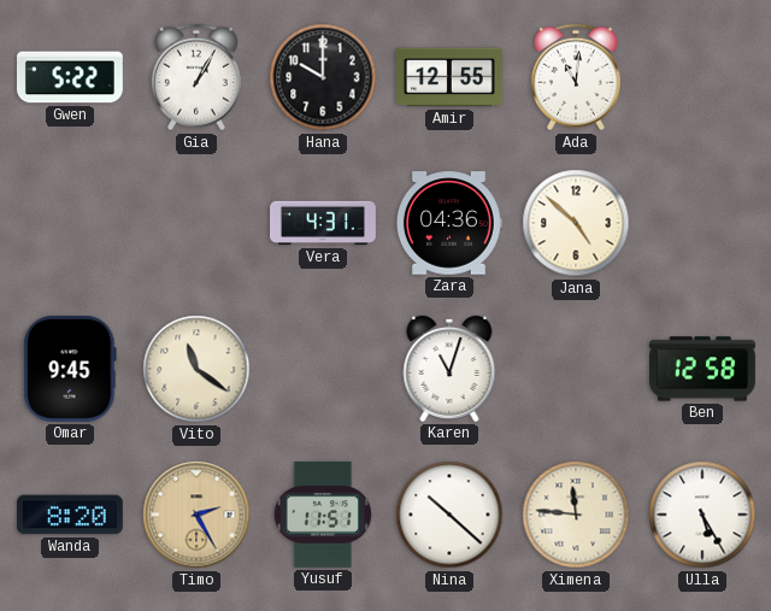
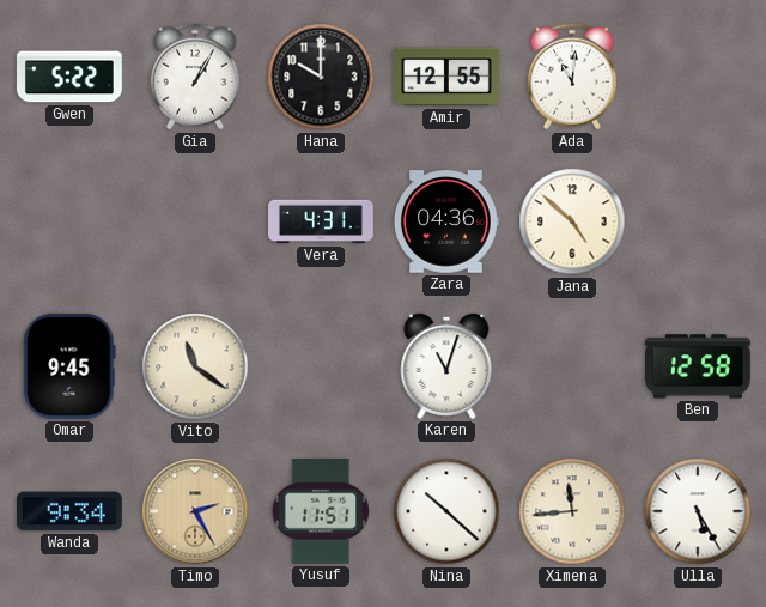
Wanda: 8:20 -> 9:34
Ximena: 11:46 -> 11:44
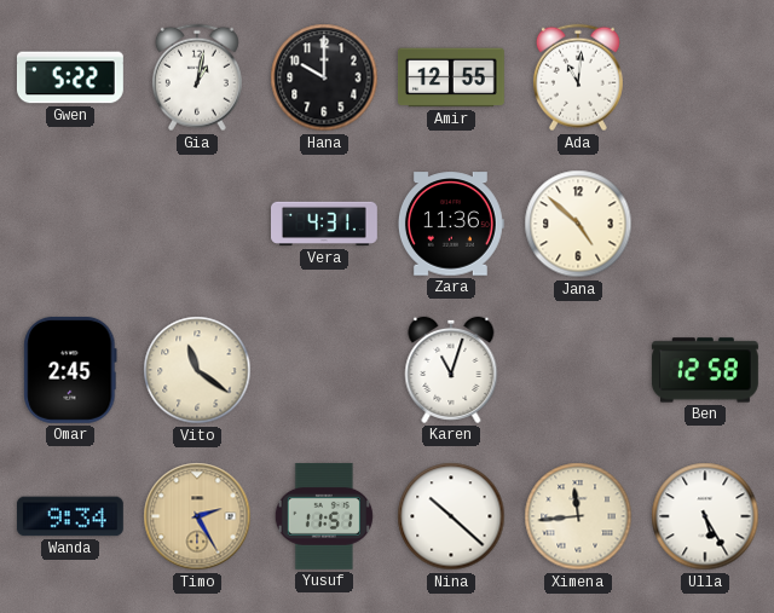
Gia: 1:05 -> 1:02
Zara: 04:36 -> 11:36
Omar: 9:45 -> 2:45
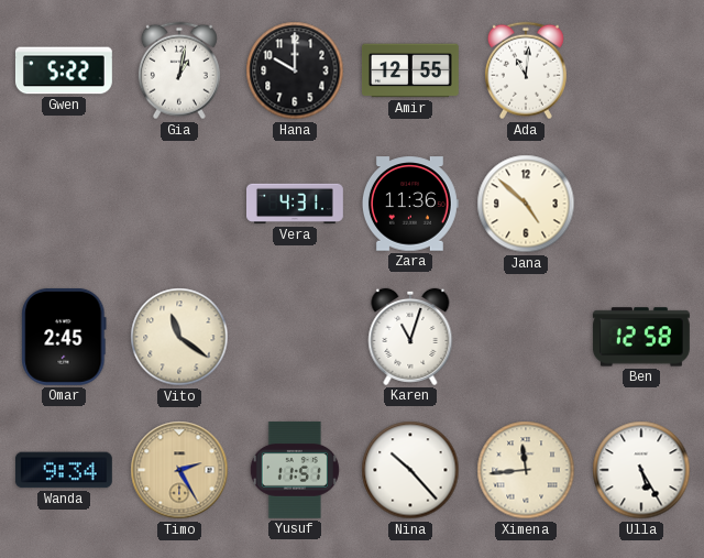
Nina: 10:22 -> 10:23
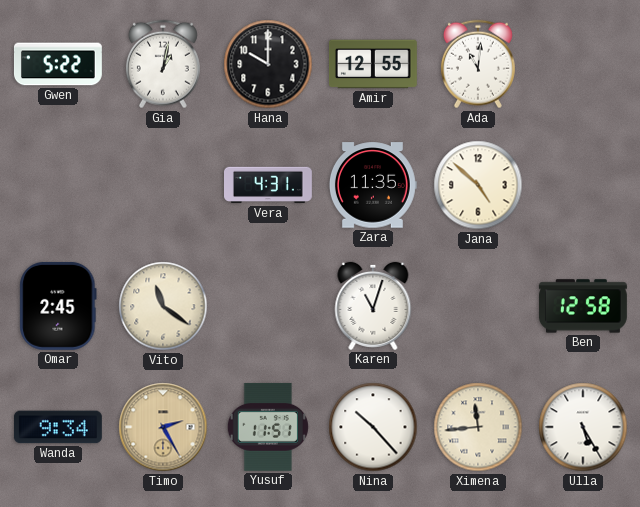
Zara: 11:36 -> 11:35
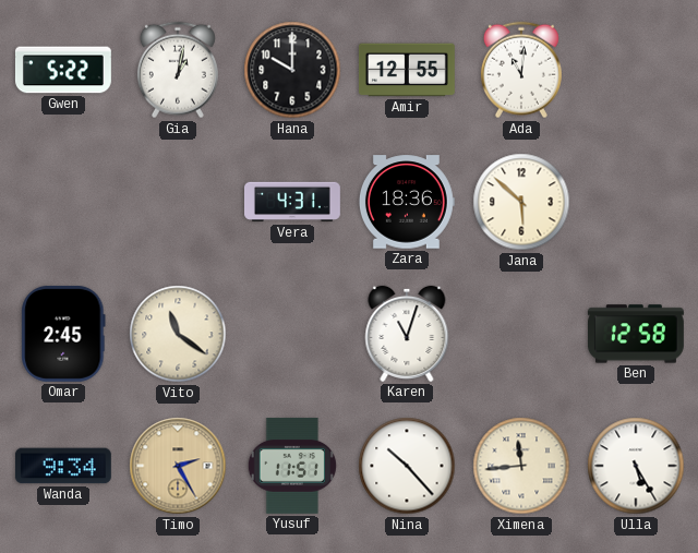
Zara: 11:35 -> 18:36
Jana: 4:52 -> 5:52
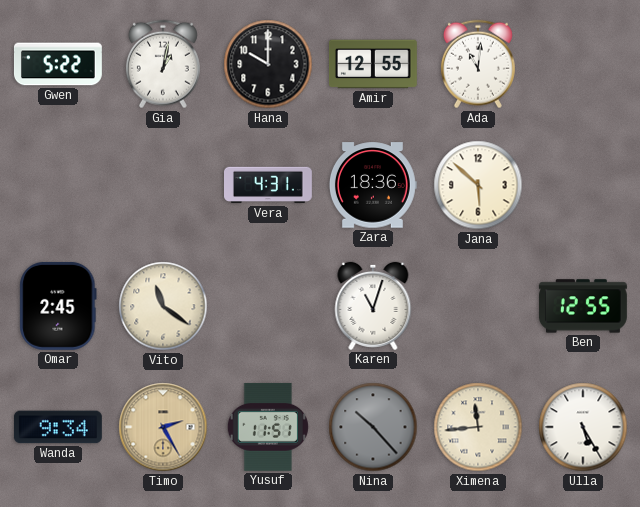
Ben: 12:58 -> 12:55
Nina dial: white -> grey
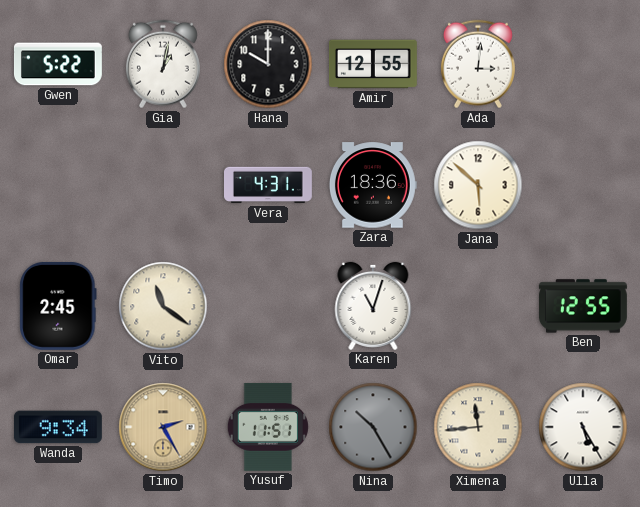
Ada: 11:01 -> 3:01
Nina: 10:23 -> 10:25
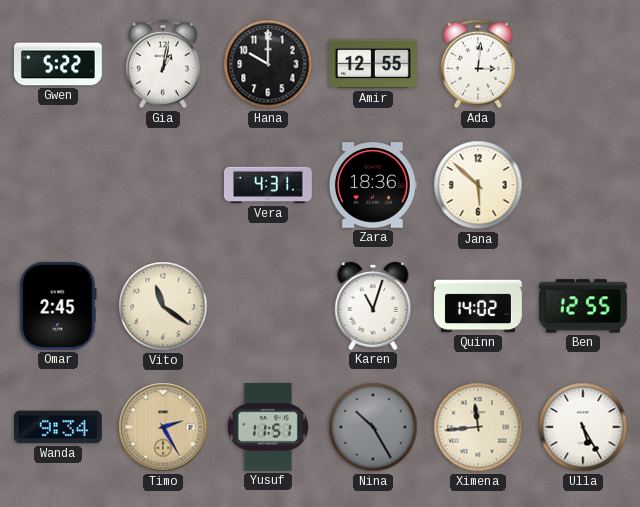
Quinn: none -> 14:02
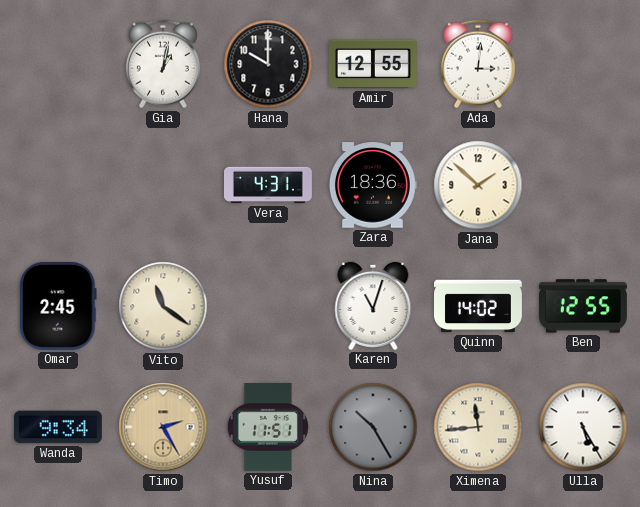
Gwen: 5:22 -> none
Jana: 5:52 -> 1:52
